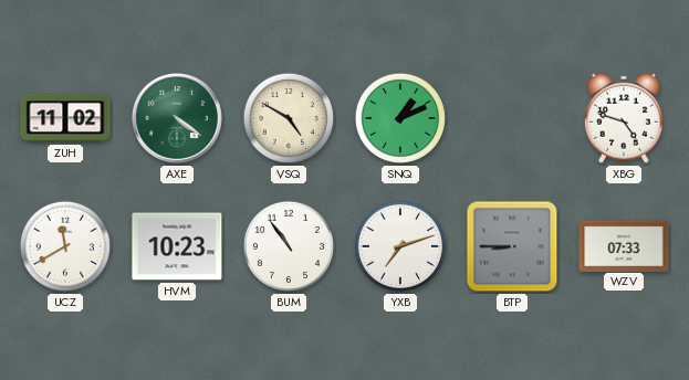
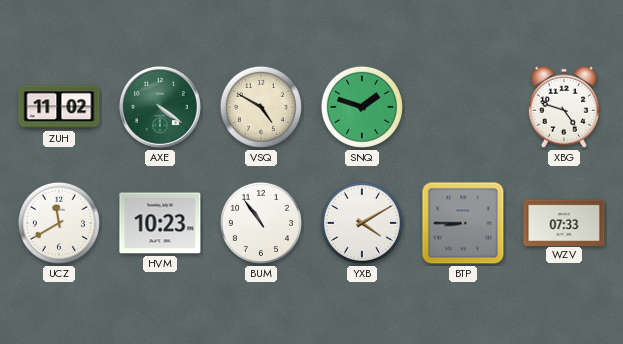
SNQ: 1:11 -> 1:48
YXB: 7:12 -> 4:10
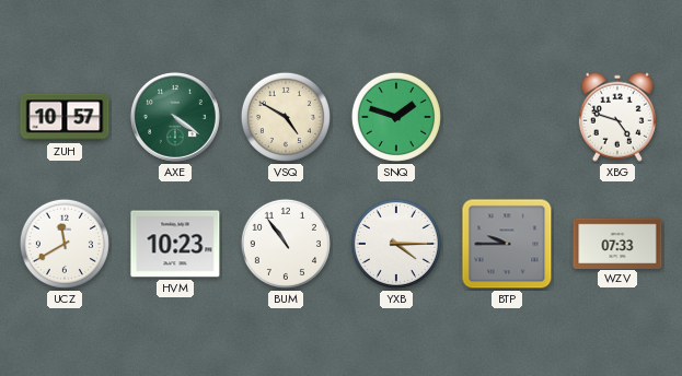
ZUH: 11:02 -> 10:57
YXB: 4:10 -> 4:15
BTP: 8:45 -> 9:45
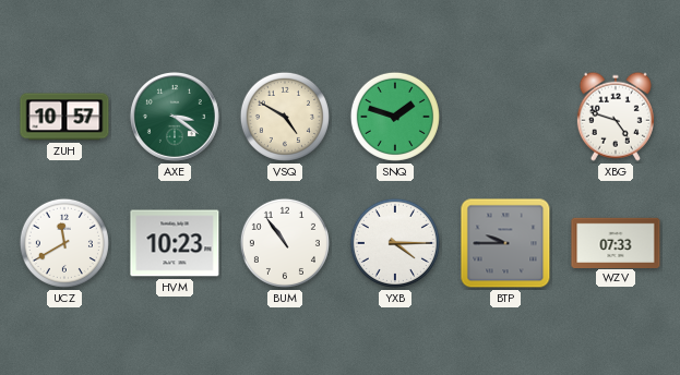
AXE: 4:21 -> 3:21
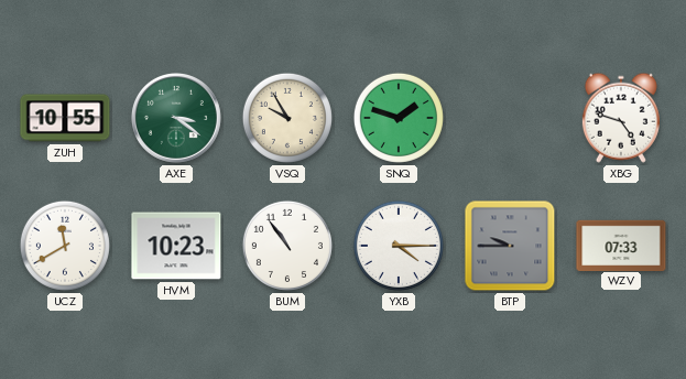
ZUH: 10:57 -> 10:55
VSQ: 4:50 -> 9:55
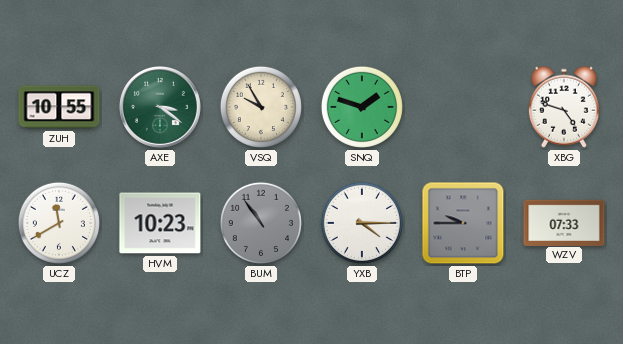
BUM dial: white -> grey
